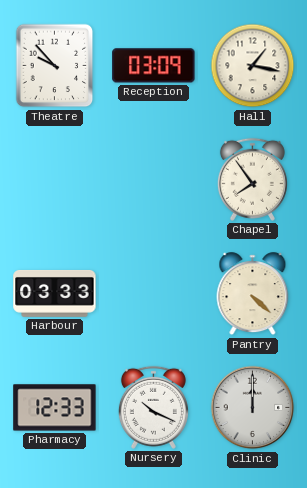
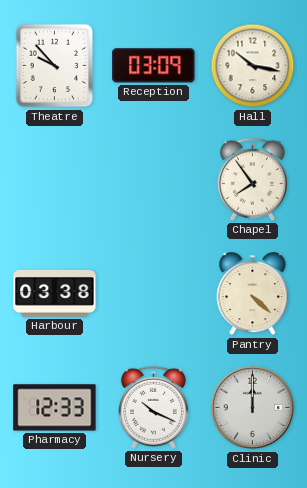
Hall: 1:17 -> 10:17
Harbour: 03:33 -> 03:38
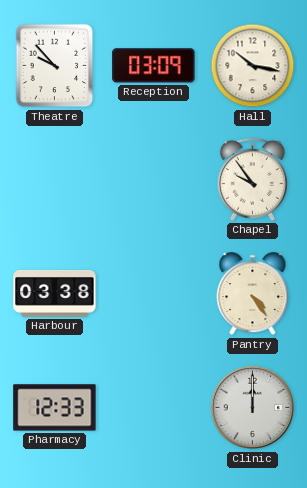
Chapel: 7:54 -> 9:54
Pantry: 4:22 -> 4:24
Nursery: 10:19 -> none
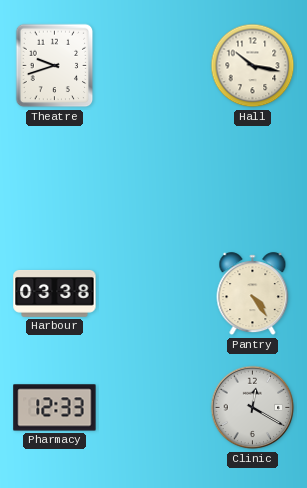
Theatre: 9:53 -> 9:42
Reception: 03:09 -> none
Chapel: 9:54 -> none
Clinic: 12:00 -> 12:20
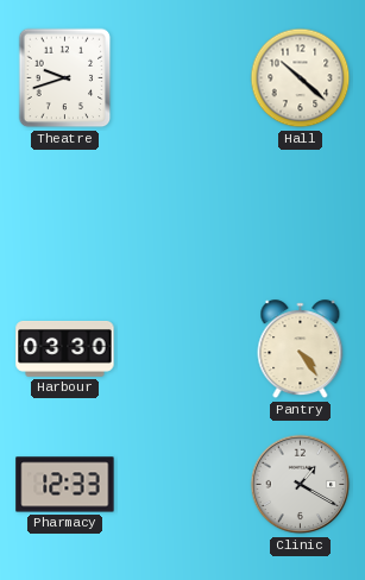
Hall: 10:17 -> 10:22
Harbour: 03:38 -> 03:30
Clinic: 12:20 -> 1:20
